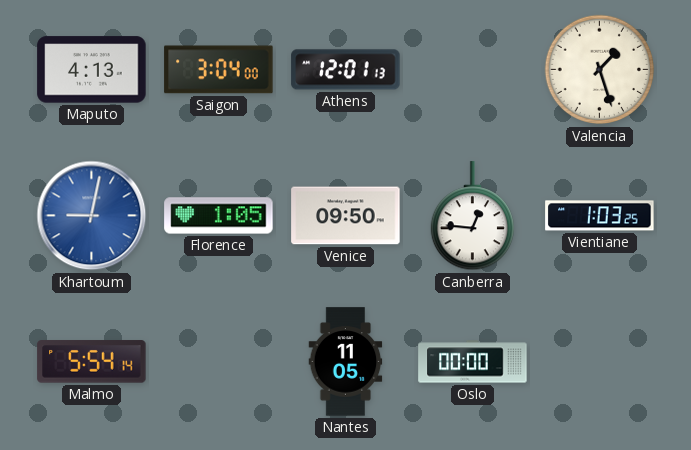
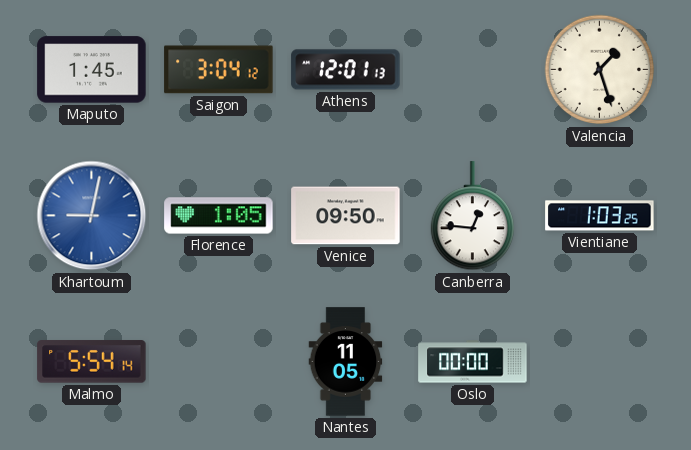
Maputo: 4:13 -> 1:45
Saigon: 3:04:00 -> 3:04:12
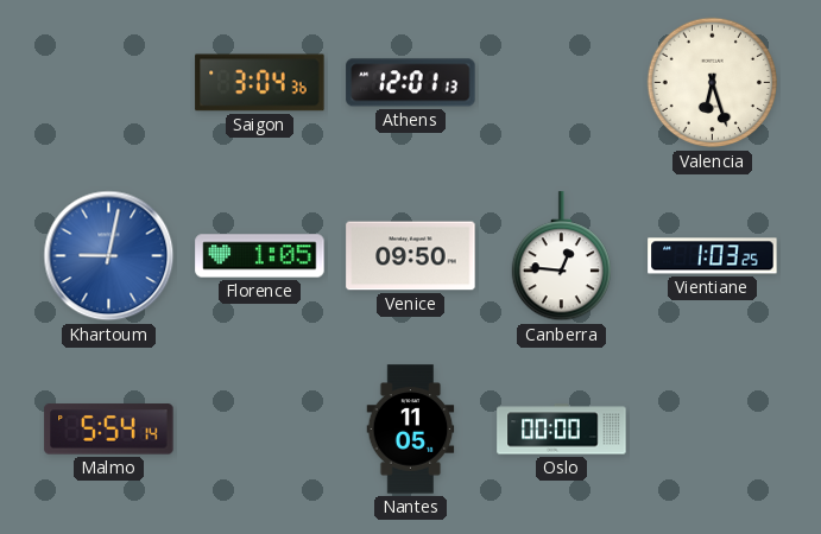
Maputo: 1:45 -> none
Saigon: 3:04:12 -> 3:04:36
Valencia: 1:27 -> 6:27
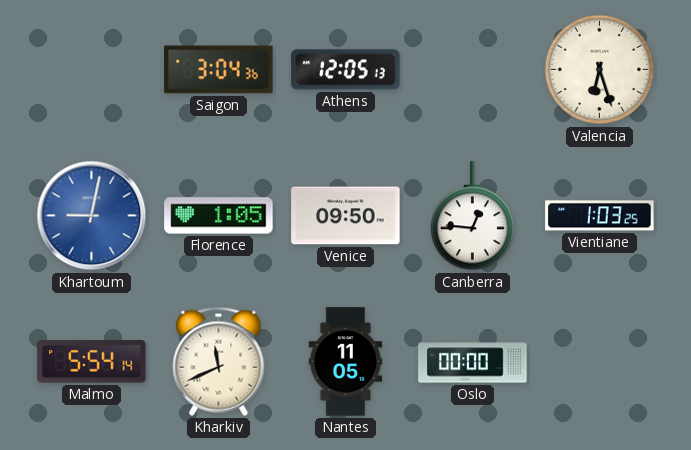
Athens: 12:01 -> 12:05
Kharkiv: none -> 11:41
